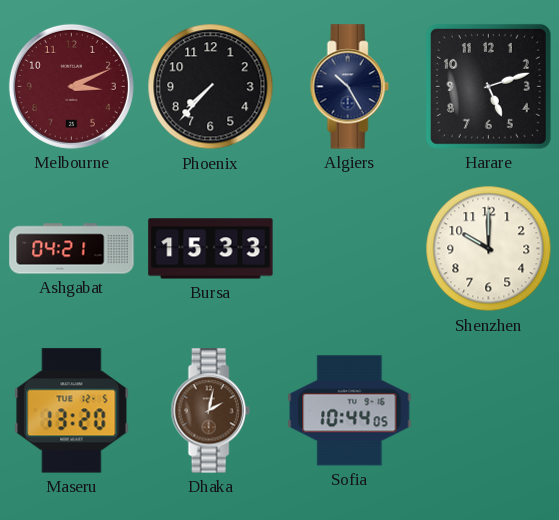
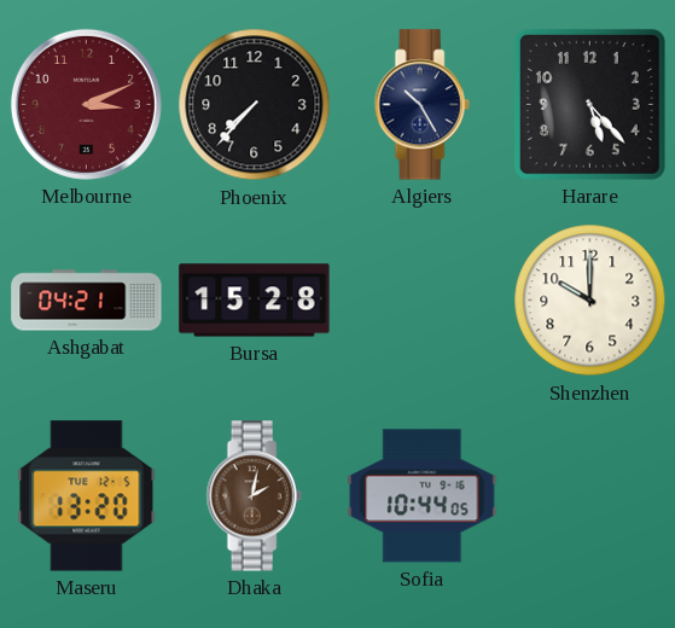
Harare: 5:12 -> 5:23
Bursa: 15:33 -> 15:28
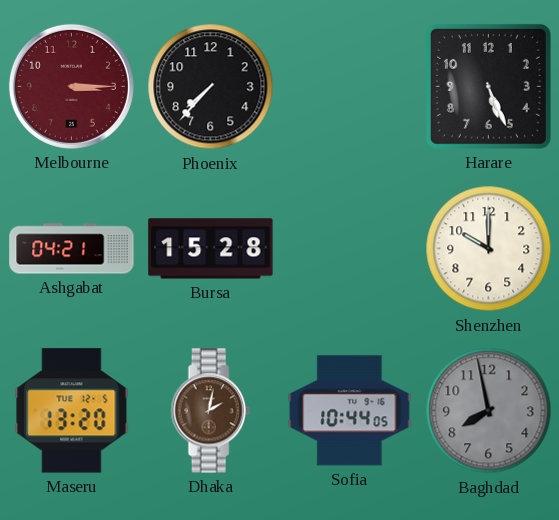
Melbourne: 3:11 -> 3:15
Algiers: 10:25 -> none
Harare: 5:23 -> 5:26
Baghdad: none -> 7:58
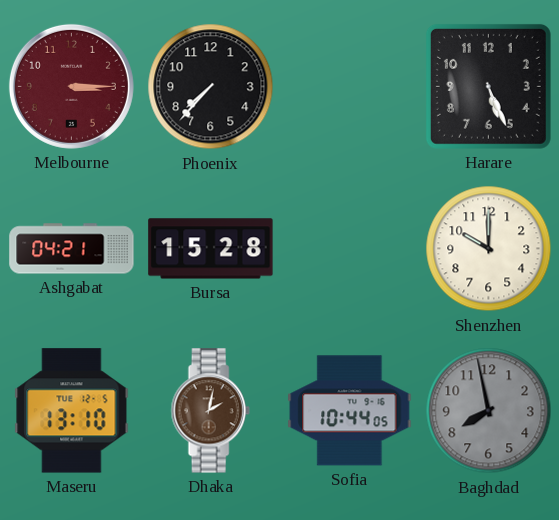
Maseru: 13:20 -> 13:10
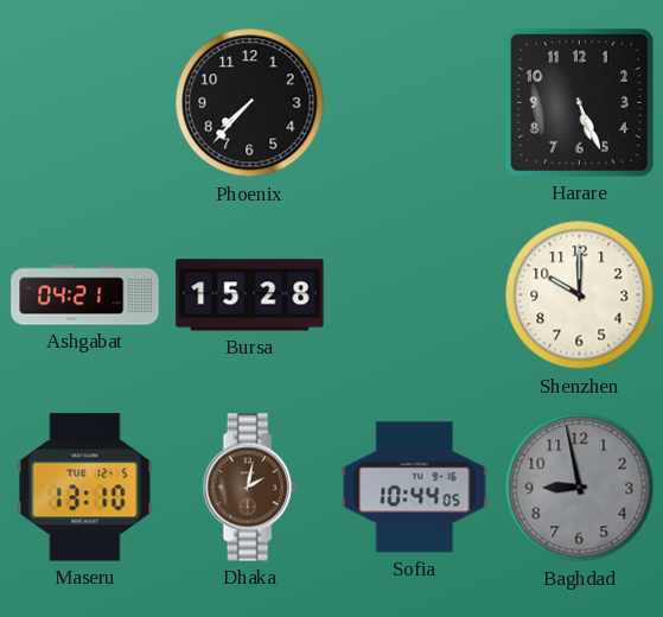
Melbourne: 3:15 -> none
Baghdad: 7:58 -> 8:58
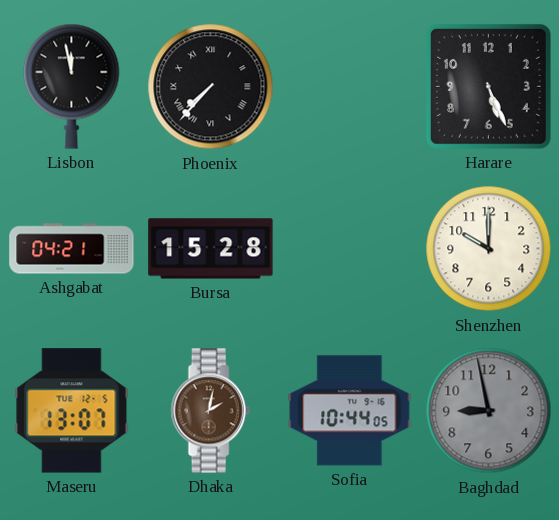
Lisbon: none -> 11:58
Phoenix numerals: Arabic -> Roman
Maseru: 13:10 -> 13:07
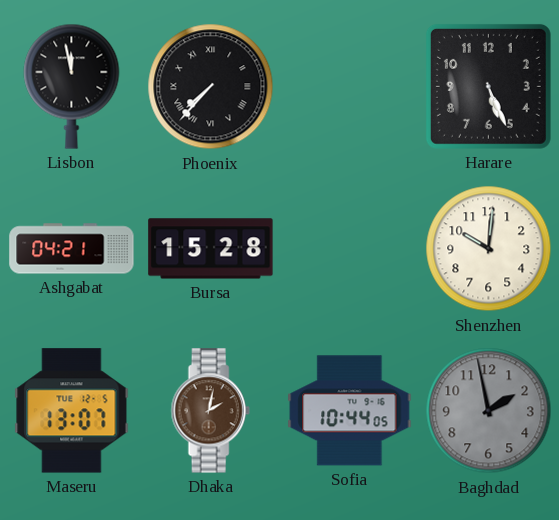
Shenzhen: 10:00 -> 10:01
Baghdad: 8:58 -> 1:58
